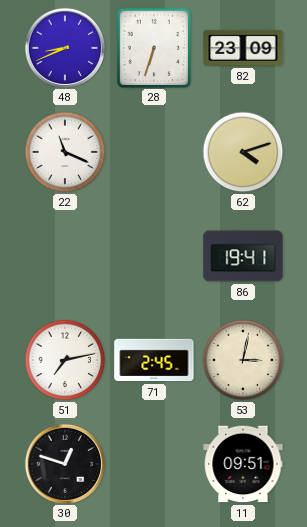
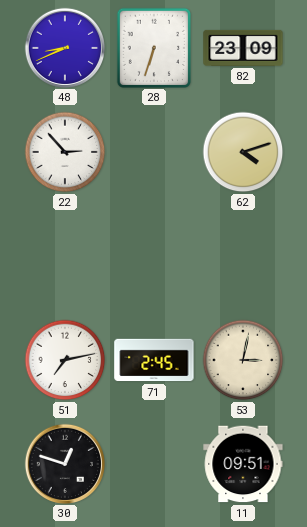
22: 11:19 -> 2:53
86: 19:41 -> none
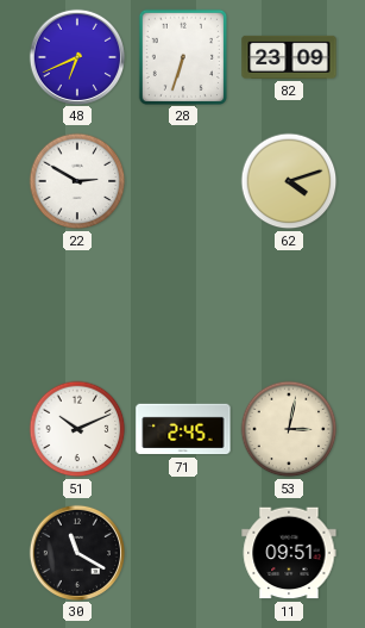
48: 8:41 -> 6:41
22: 2:53 -> 2:50
51: 7:13 -> 10:11
30: 12:48 -> 11:20
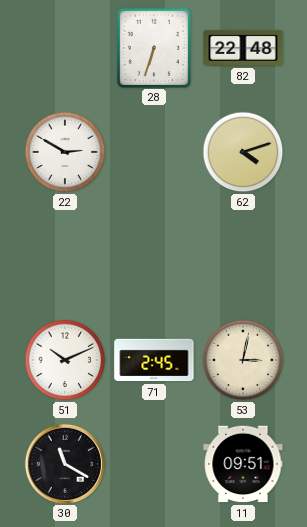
48: 6:41 -> none
82: 23:09 -> 22:48
